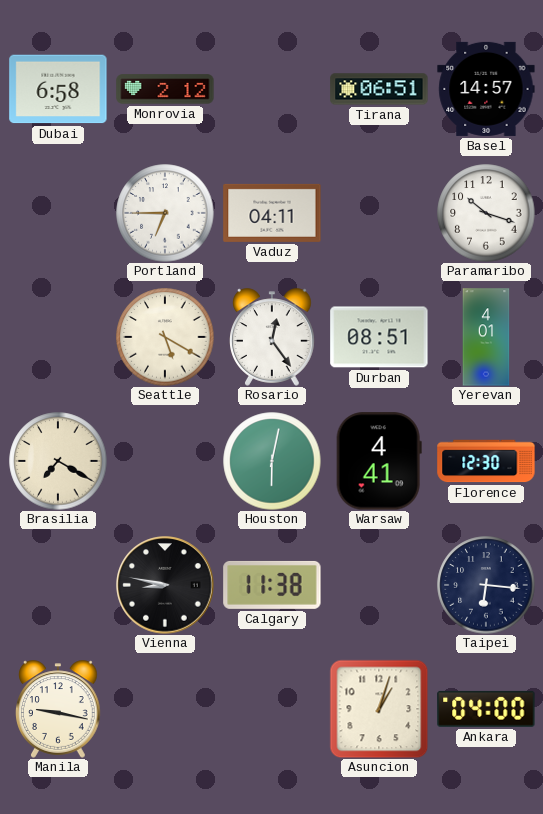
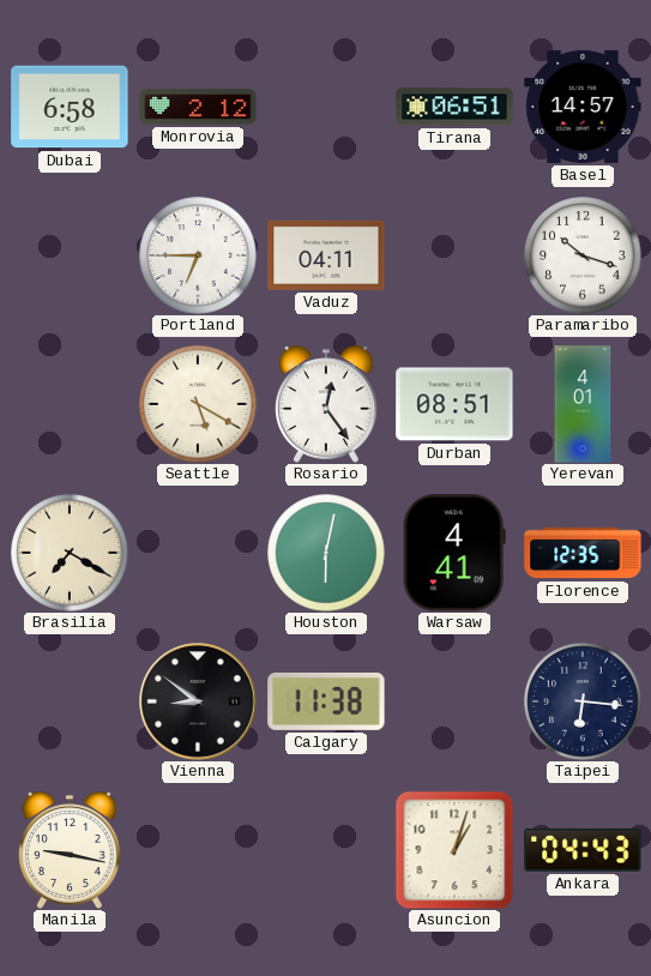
Florence: 12:30 -> 12:35
Vienna: 8:47 -> 8:51
Ankara: 04:00 -> 04:43
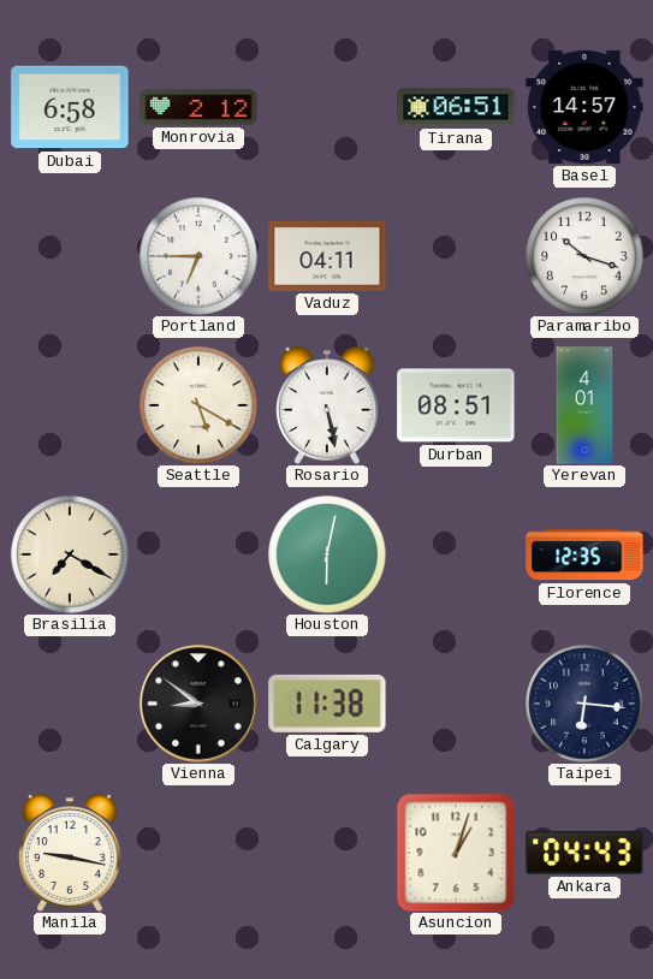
Rosario: 12:24 -> 5:28
Warsaw: 4:41 -> none
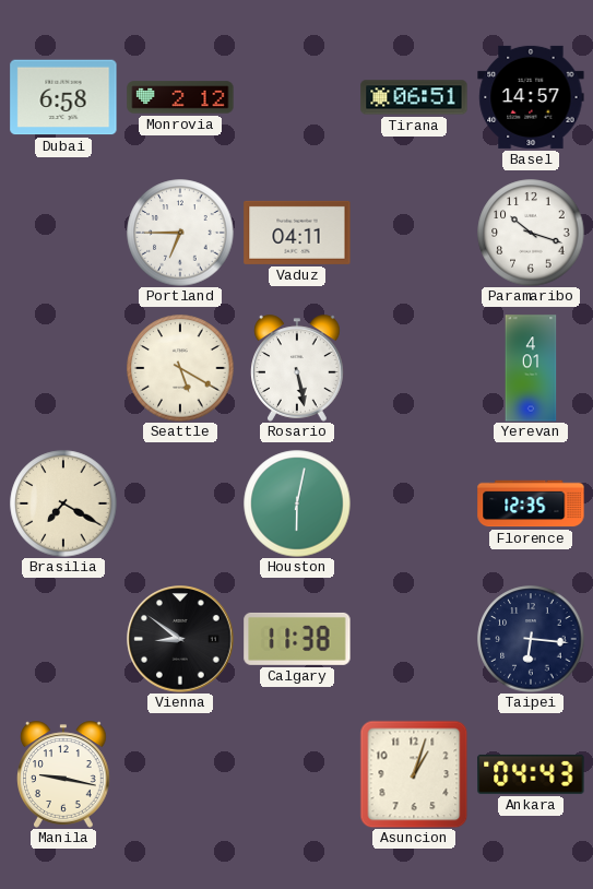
Durban: 08:51 -> none
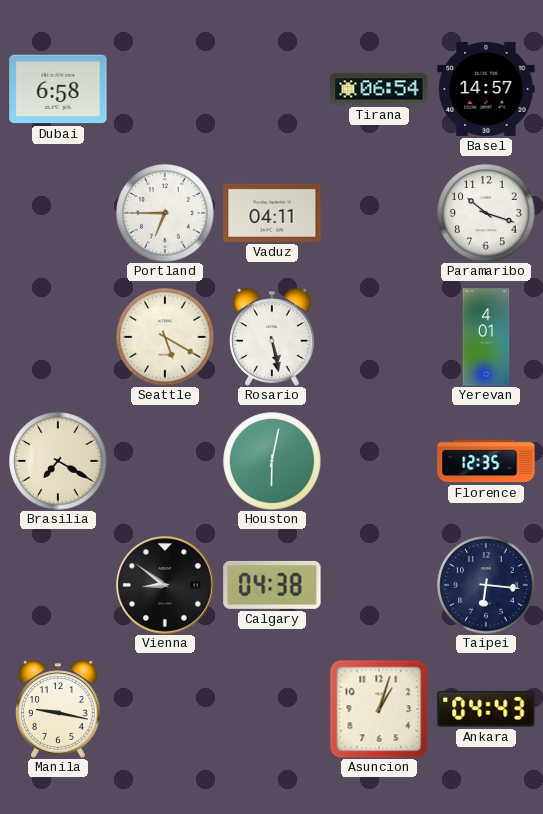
Monrovia: 2:12 -> none
Tirana: 06:51 -> 06:54
Calgary: 11:38 -> 04:38
